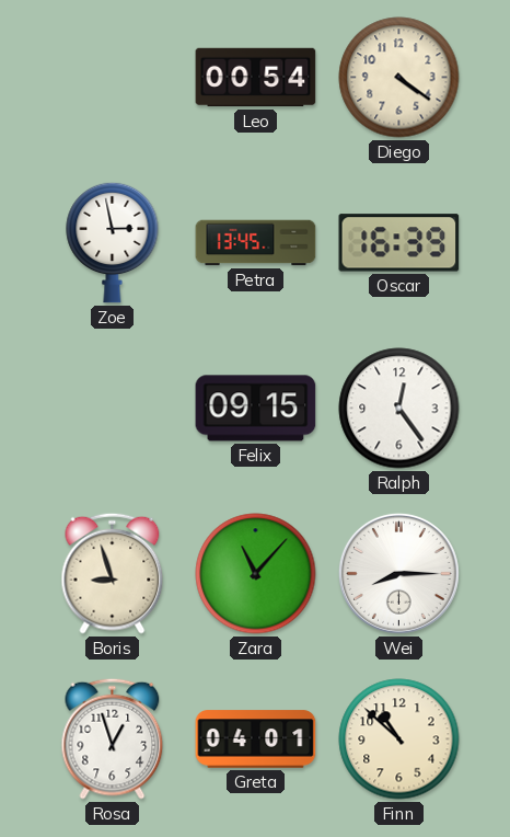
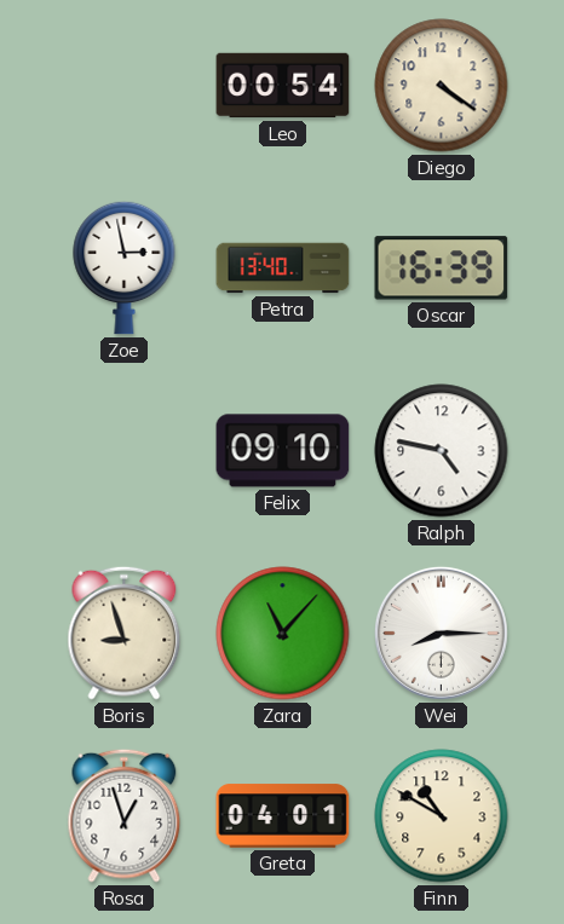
Petra: 13:45 -> 13:40
Felix: 09:15 -> 09:10
Ralph: 12:24 -> 4:47
Finn: 10:52 -> 10:50
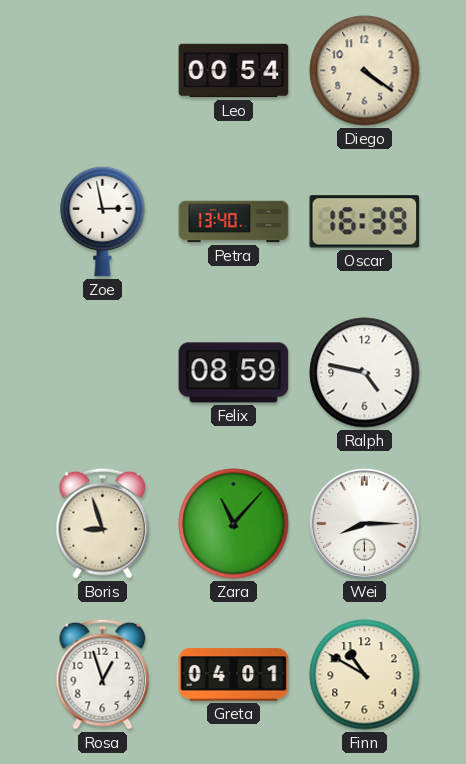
Felix: 09:10 -> 08:59
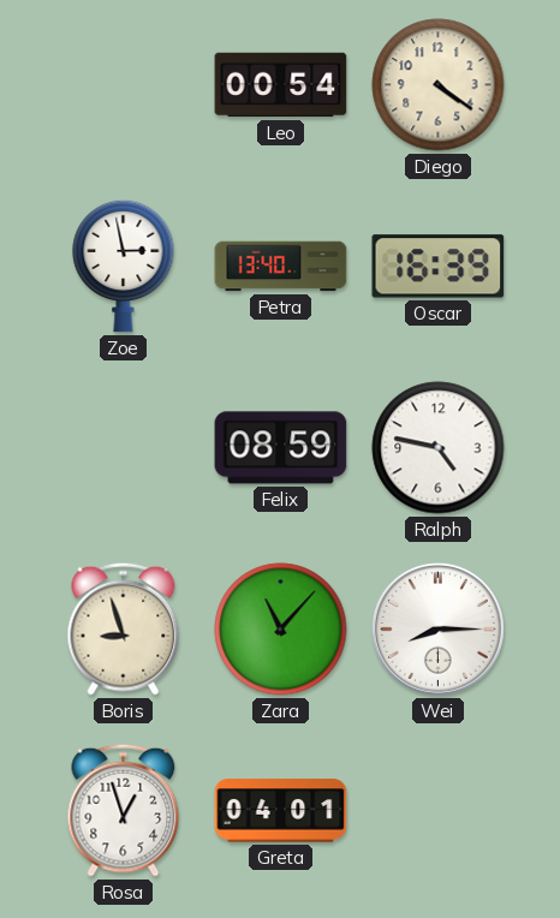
Finn: 10:50 -> none
